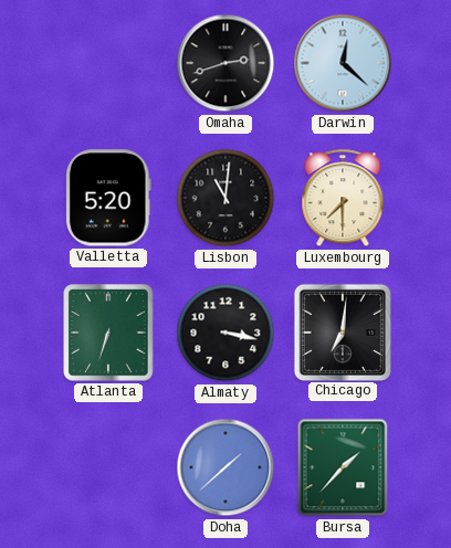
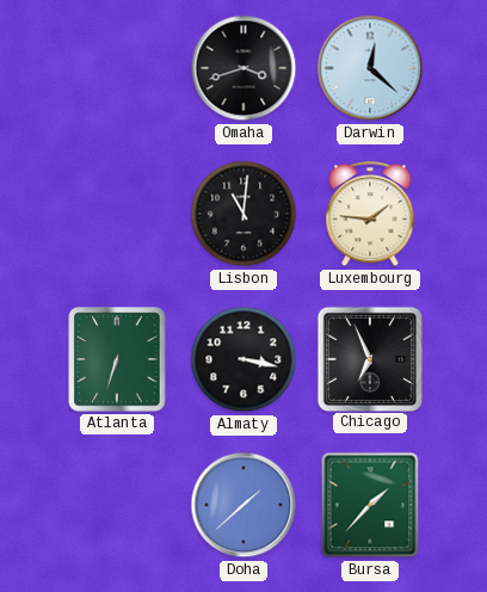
Omaha: 2:42 -> 3:42
Valletta: 5:20 -> none
Luxembourg: 7:30 -> 1:46
Chicago: 7:01 -> 6:56
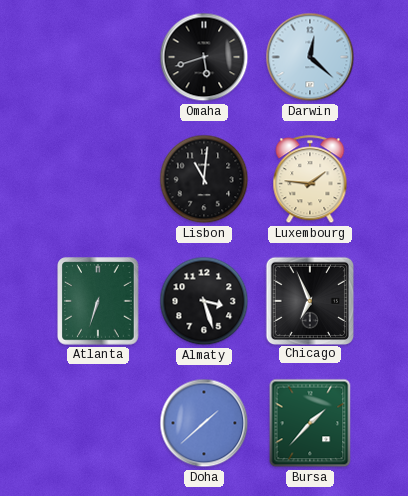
Omaha: 3:42 -> 5:42
Almaty: 3:17 -> 3:27
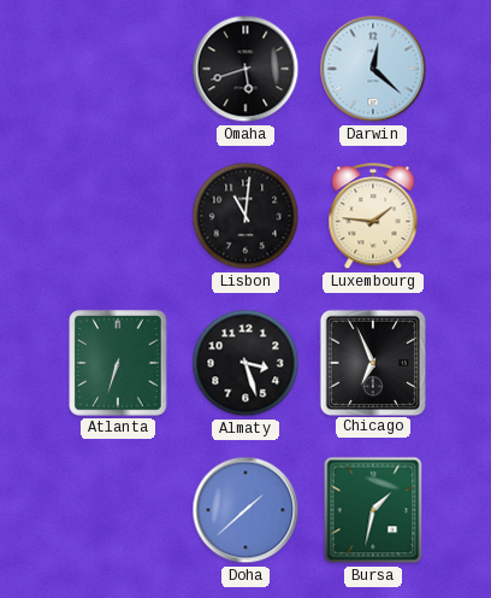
Bursa: 1:37 -> 1:32
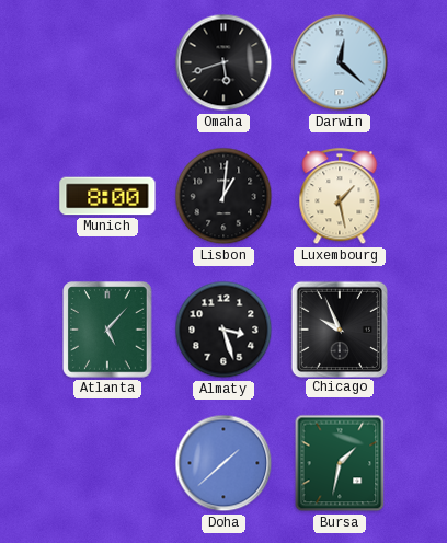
Munich: none -> 8:00
Lisbon: 11:01 -> 1:01
Luxembourg: 1:46 -> 1:28
Atlanta: 6:33 -> 5:07
Chicago: 6:56 -> 9:56
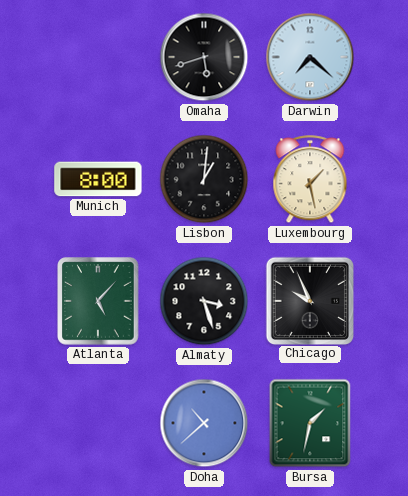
Darwin: 12:22 -> 7:22
Doha: 1:38 -> 10:38
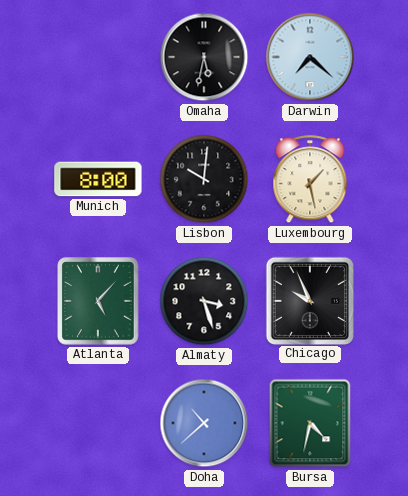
Omaha: 5:42 -> 5:32
Lisbon: 1:01 -> 10:01
Bursa: 1:32 -> 4:32
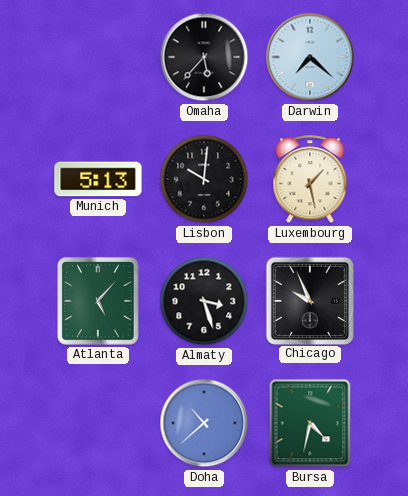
Omaha: 5:32 -> 5:37
Munich: 8:00 -> 5:13
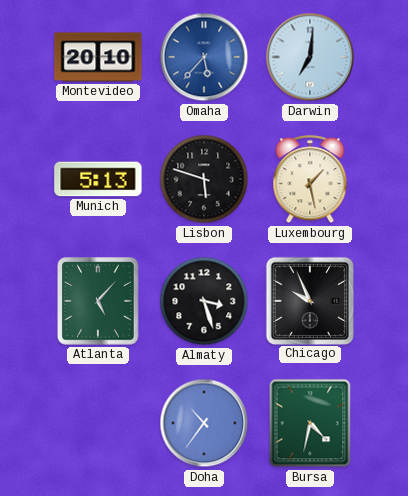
Montevideo: none -> 20:10
Omaha dial: black -> blue
Darwin: 7:22 -> 7:01
Lisbon: 10:01 -> 5:48
Doha: 10:38 -> 10:36
